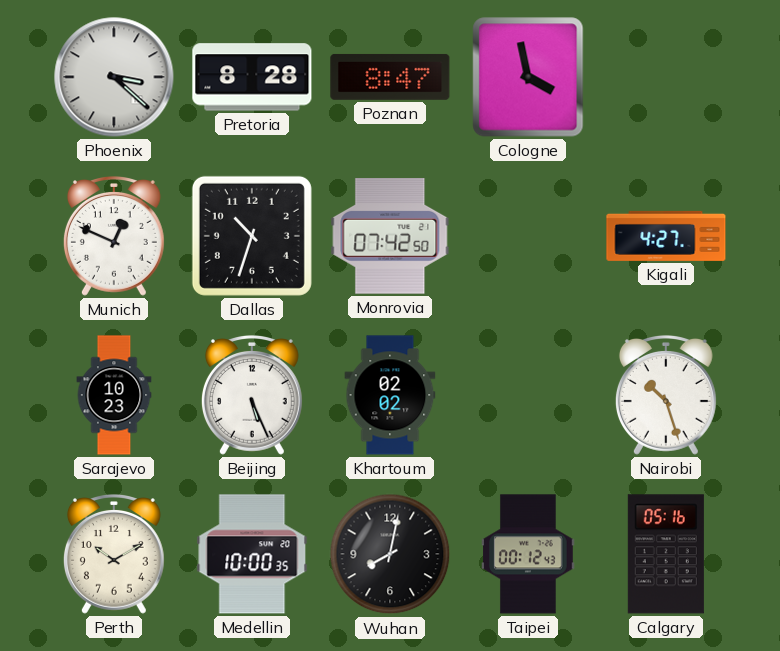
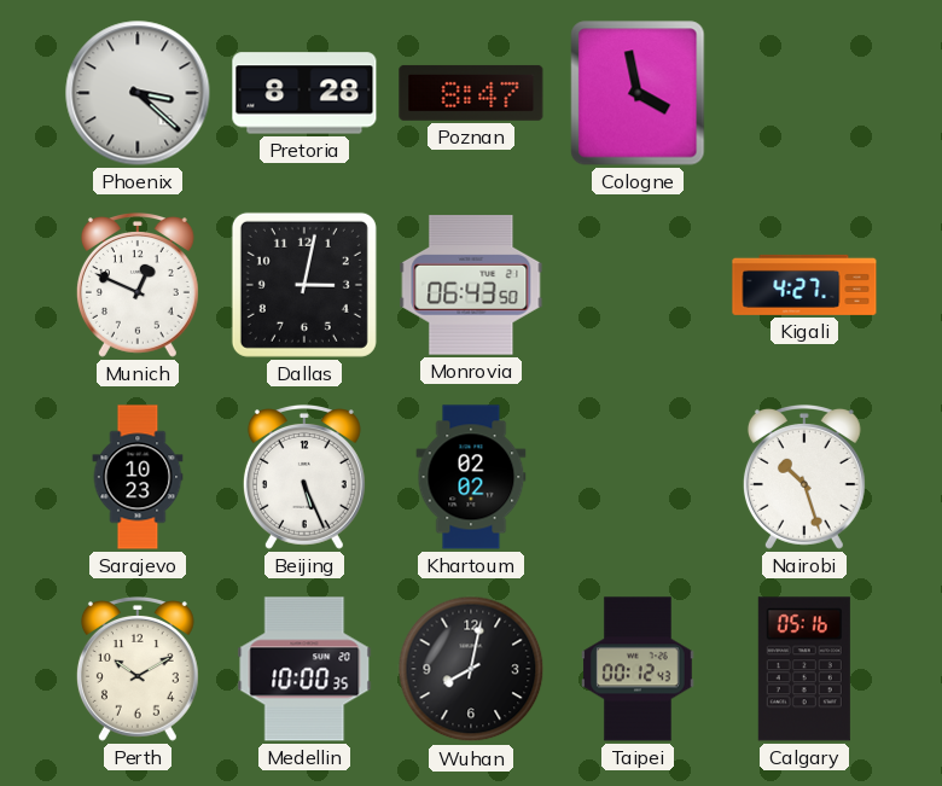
Dallas: 10:33 -> 3:02
Monrovia: 07:42 -> 06:43
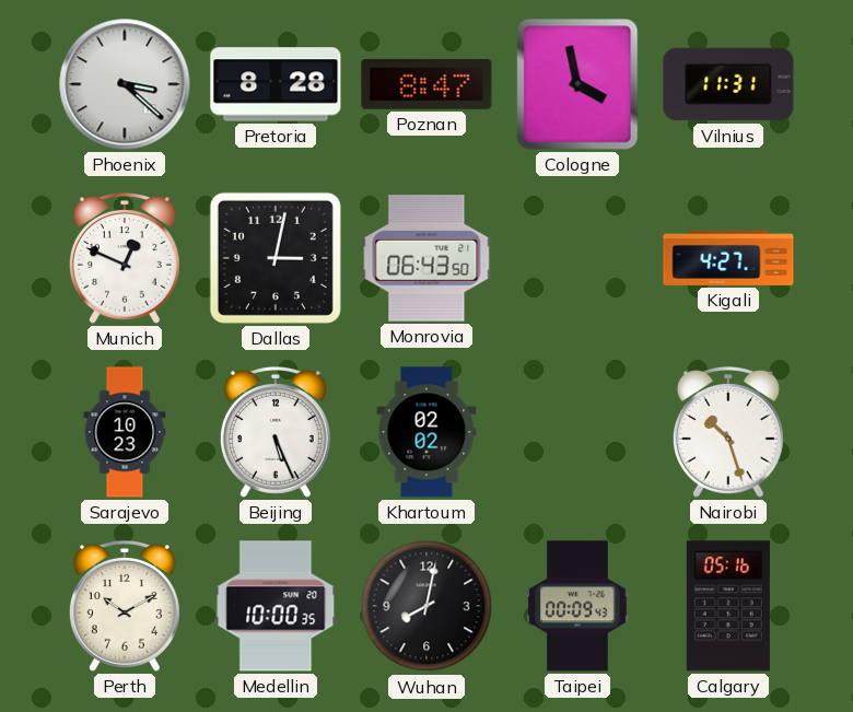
Vilnius: none -> 11:31
Taipei: 00:12 -> 00:09
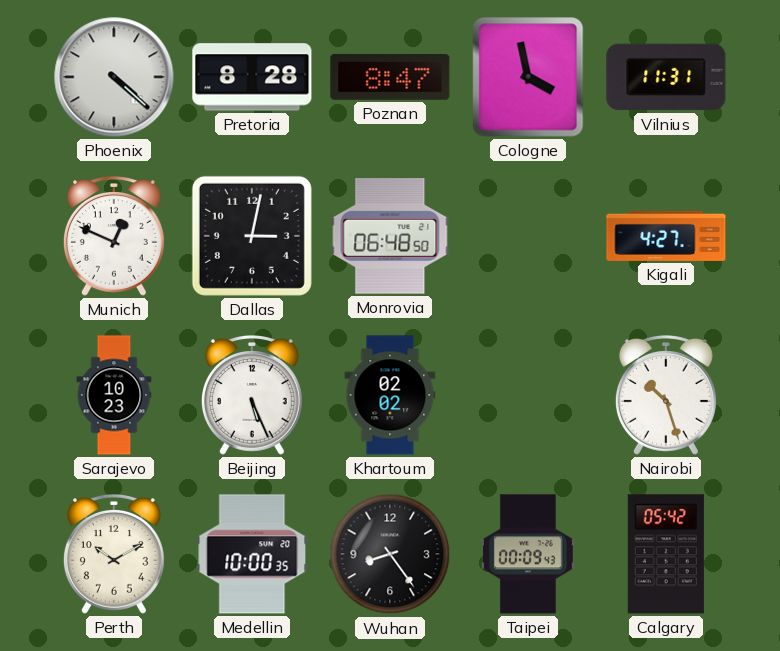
Phoenix: 3:22 -> 4:22
Monrovia: 06:43 -> 06:48
Wuhan: 8:02 -> 8:24
Calgary: 05:16 -> 05:42
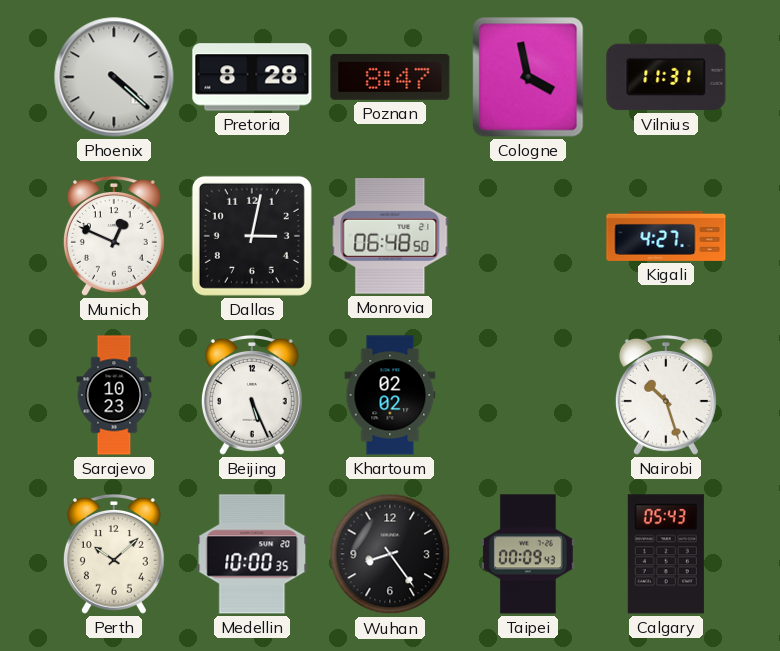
Perth: 10:10 -> 10:08
Calgary: 05:42 -> 05:43
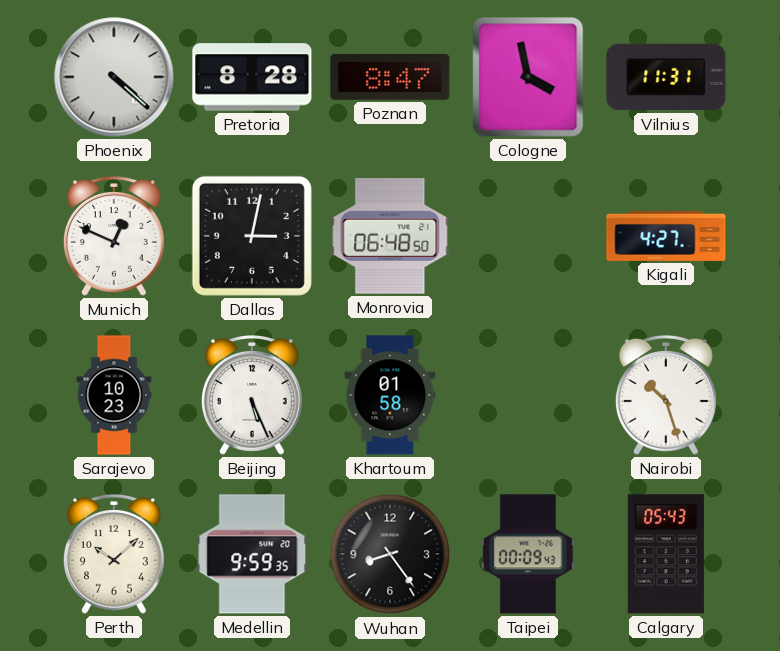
Khartoum: 02:02 -> 01:58
Medellin: 10:00 -> 9:59
